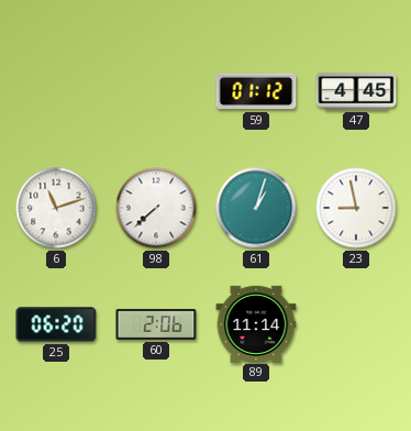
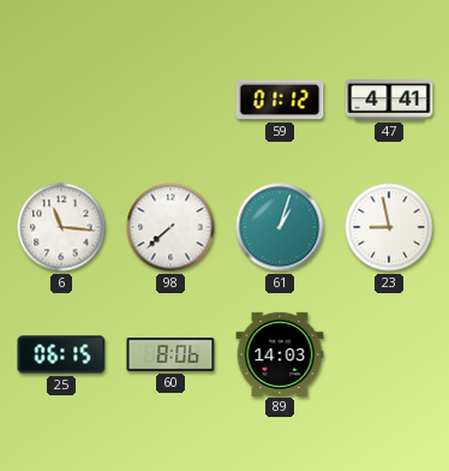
47: 4:45 -> 4:41
6: 11:12 -> 11:16
25: 06:20 -> 06:15
60: 2:06 -> 8:06
89: 11:14 -> 14:03
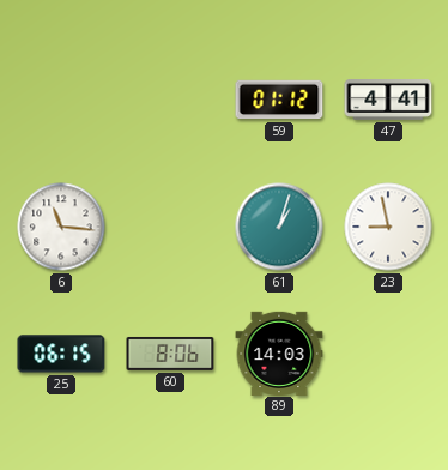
98: 7:38 -> none
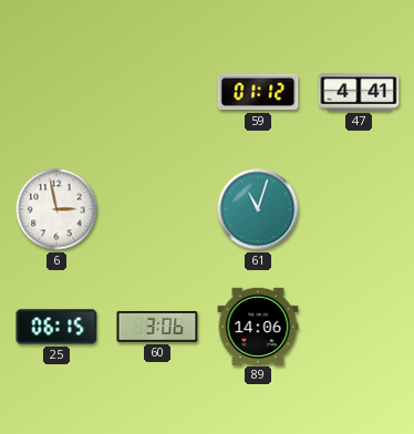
6: 11:16 -> 2:58
61: 1:03 -> 11:03
23: 8:58 -> none
60: 8:06 -> 3:06
89: 14:03 -> 14:06
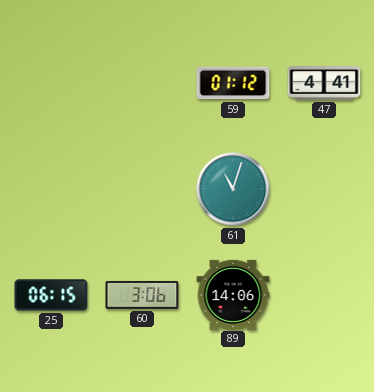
6: 2:58 -> none
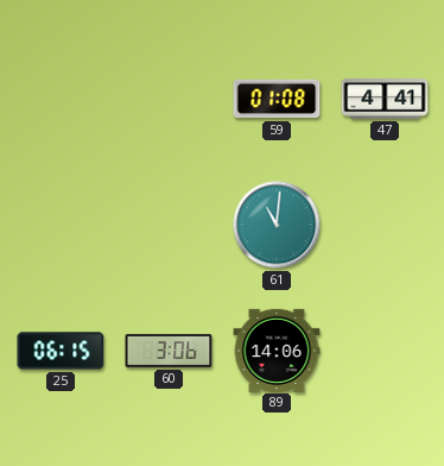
59: 01:12 -> 01:08
61: 11:03 -> 11:01
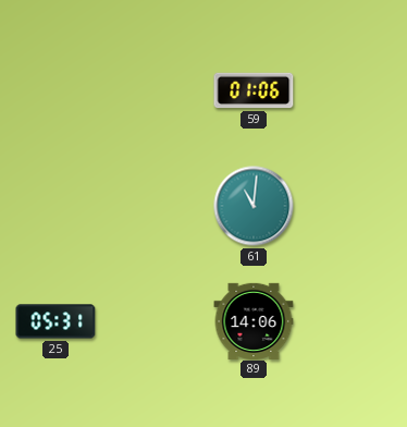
59: 01:08 -> 01:06
47: 4:41 -> none
25: 06:15 -> 05:31
60: 3:06 -> none
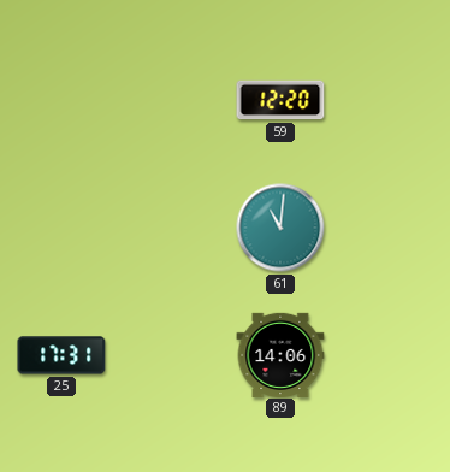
59: 01:06 -> 12:20
25: 05:31 -> 17:31
